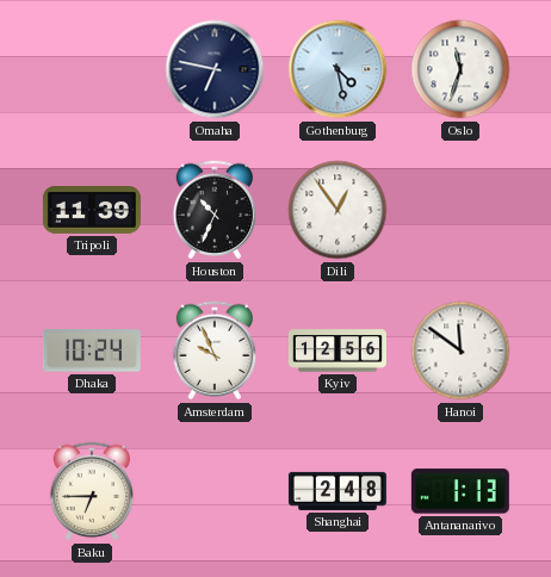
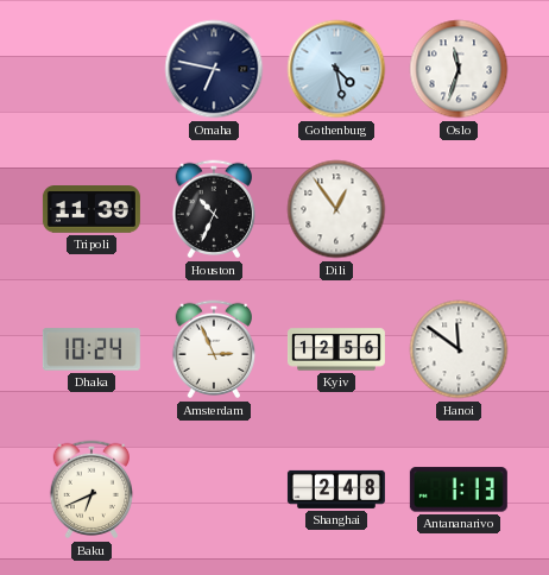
Amsterdam: 9:56 -> 2:56
Baku: 6:45 -> 6:41
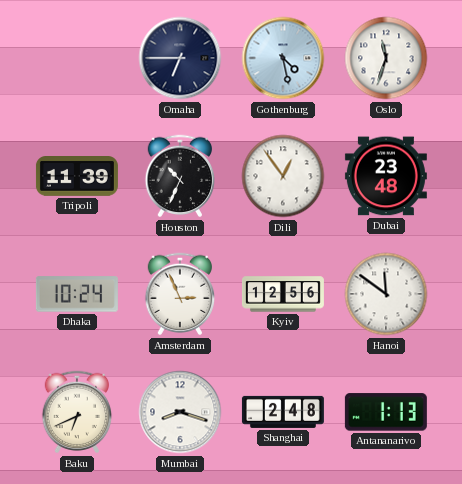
Omaha: 6:47 -> 6:45
Dubai: none -> 23:48
Mumbai: none -> 8:18
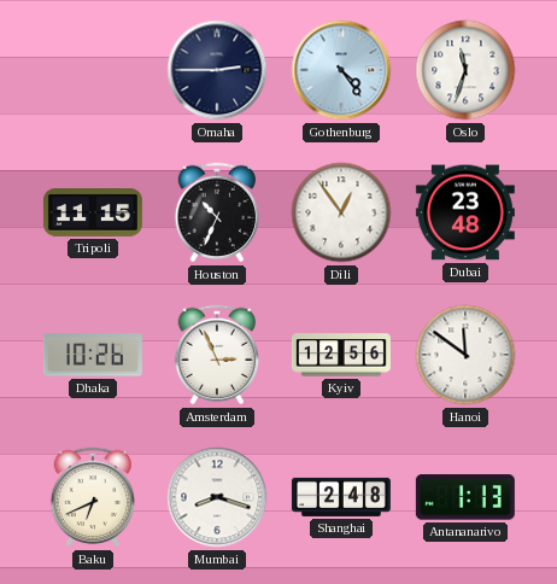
Omaha: 6:45 -> 2:45
Gothenburg: 4:28 -> 4:24
Tripoli: 11:39 -> 11:15
Dhaka: 10:24 -> 10:26
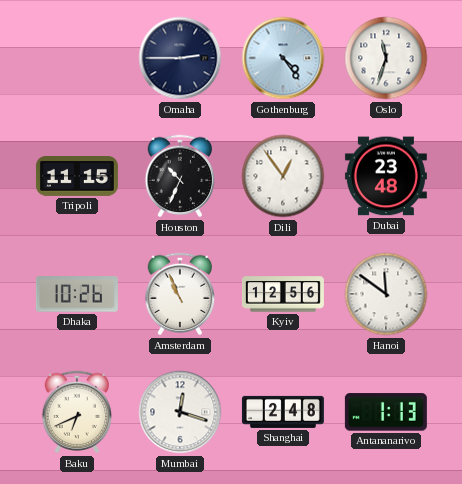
Amsterdam: 2:56 -> 10:56
Mumbai: 8:18 -> 12:18
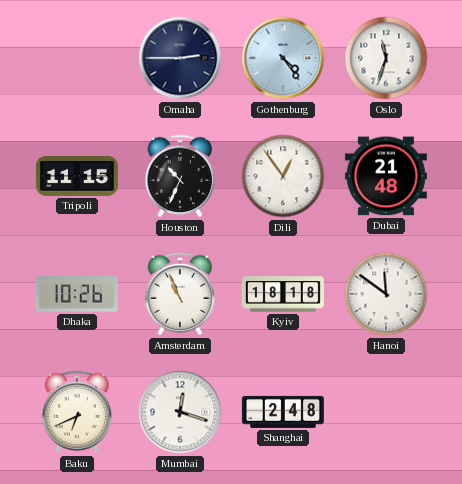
Dubai: 23:48 -> 21:48
Kyiv: 12:56 -> 18:18
Antananarivo: 1:13 -> none
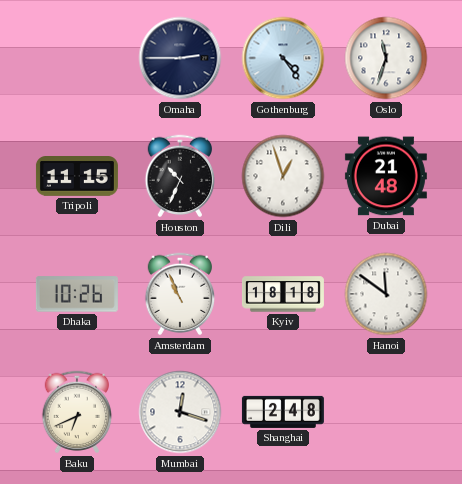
Dili: 12:54 -> 12:57
